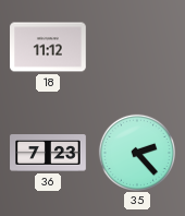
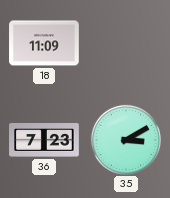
18: 11:12 -> 11:09
35: 2:23 -> 3:10
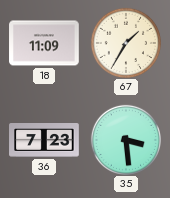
67: none -> 1:35
35: 3:10 -> 3:29
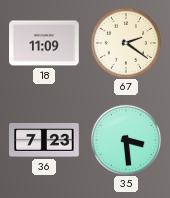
67: 1:35 -> 2:21
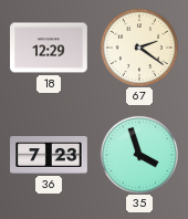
18: 11:09 -> 12:29
35: 3:29 -> 3:57
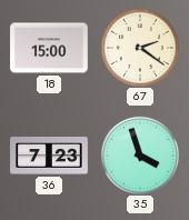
18: 12:29 -> 15:00
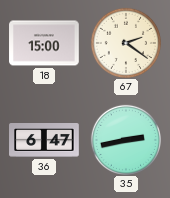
36: 7:23 -> 6:47
35: 3:57 -> 2:43
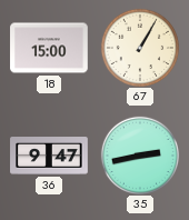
67: 2:21 -> 1:05
36: 6:47 -> 9:47
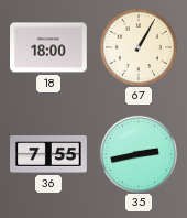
18: 15:00 -> 18:00
36: 9:47 -> 7:55
